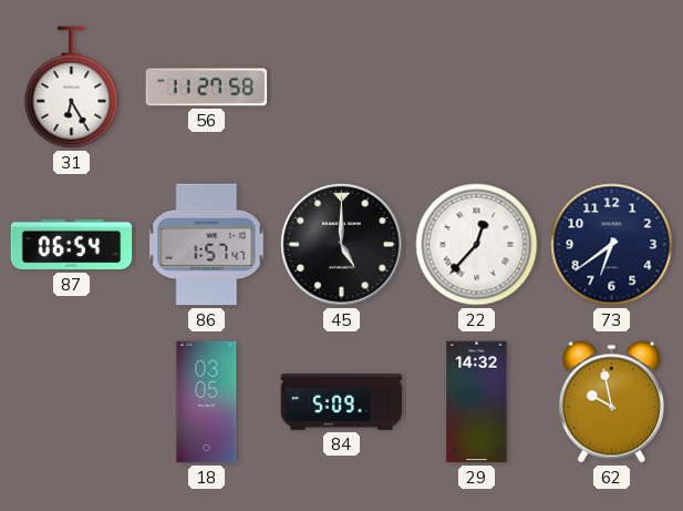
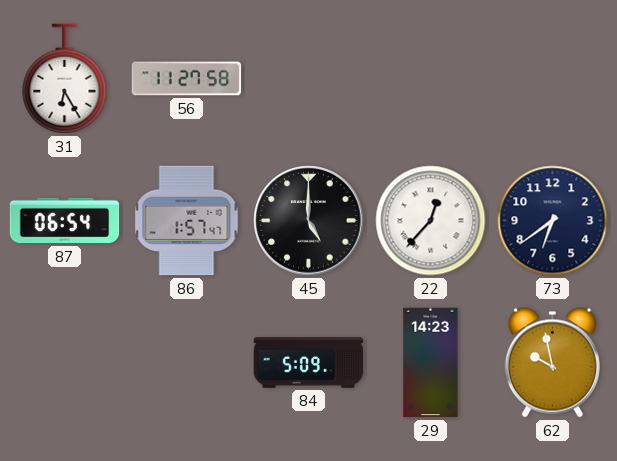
18: 03:05 -> none
29: 14:32 -> 14:23
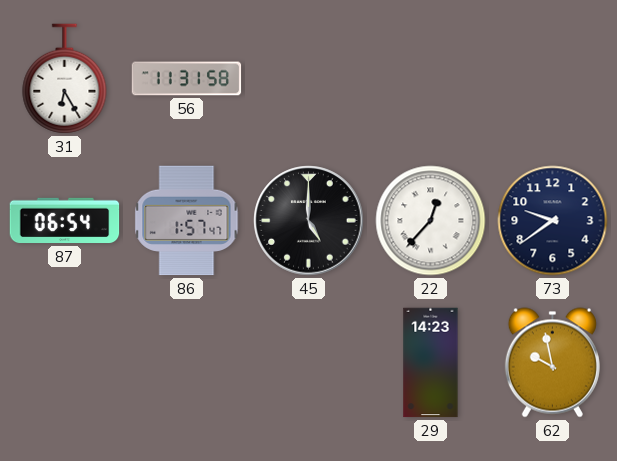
56: 11:27 -> 11:31
73: 6:39 -> 9:39
84: 5:09 -> none
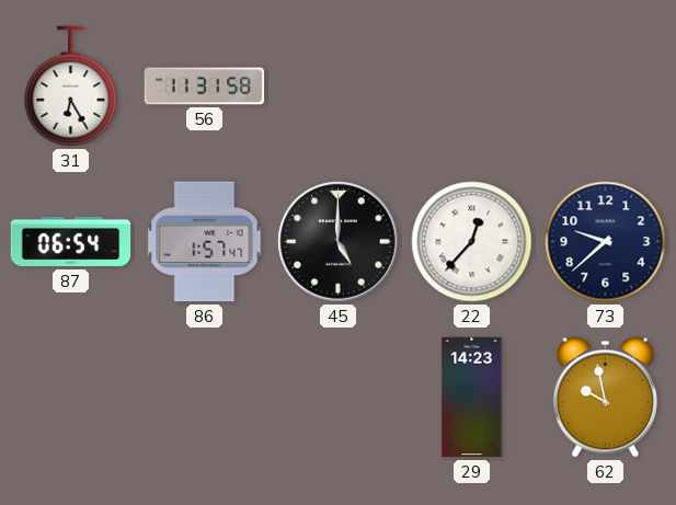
73: 9:39 -> 9:38
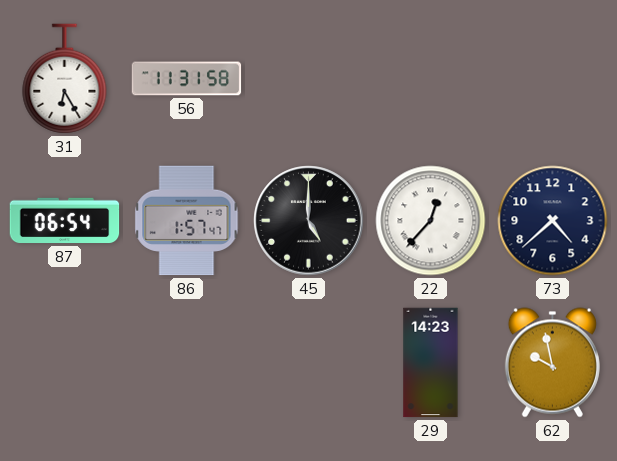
73: 9:38 -> 4:38
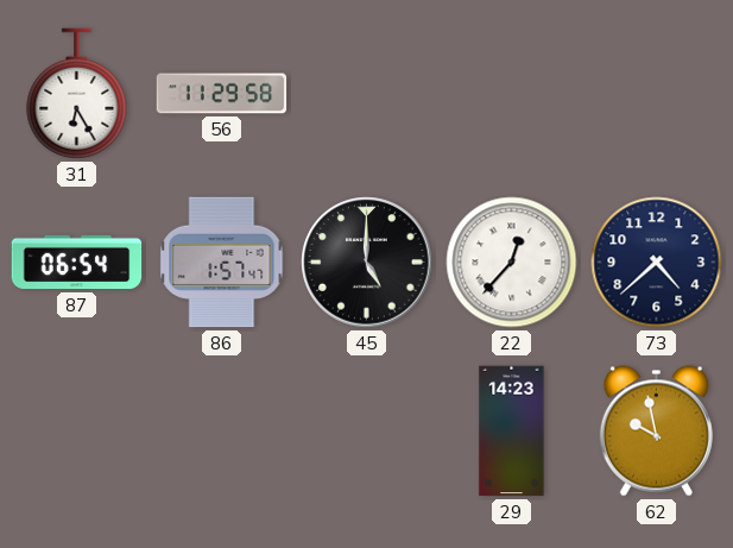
56: 11:31 -> 11:29
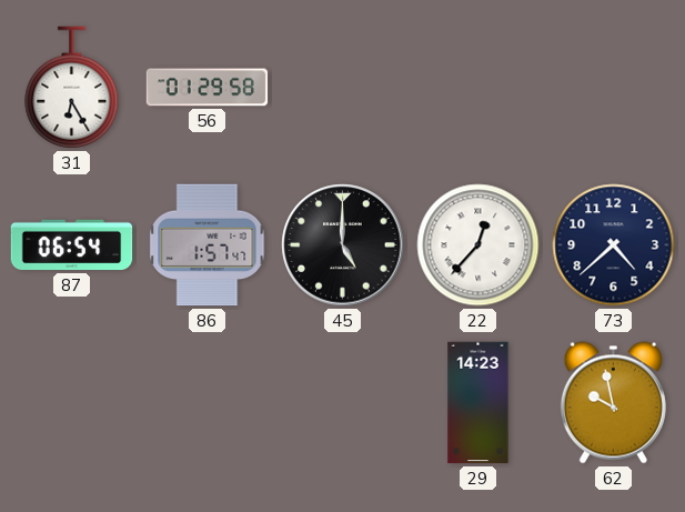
56: 11:29 -> 01:29
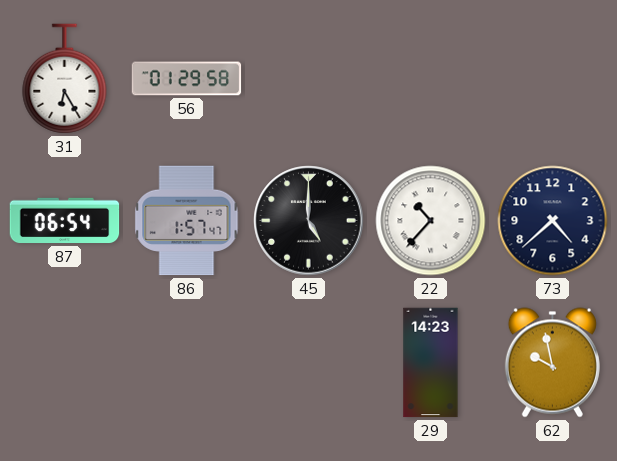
22: 12:37 -> 10:37
